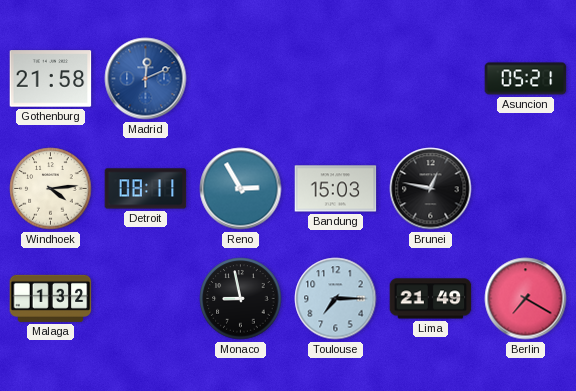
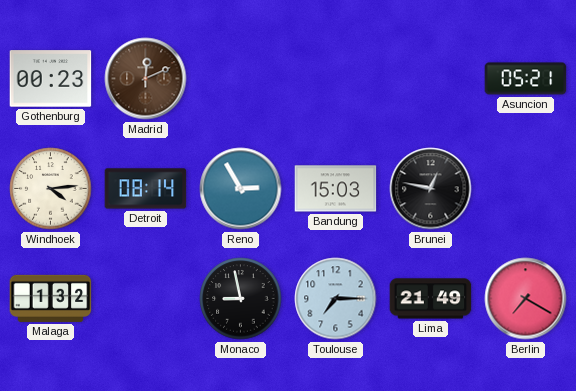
Gothenburg: 21:58 -> 00:23
Madrid dial: blue -> brown
Detroit: 08:11 -> 08:14
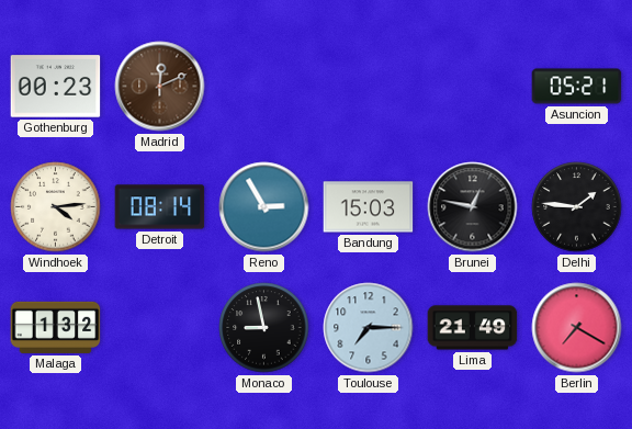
Delhi: none -> 1:46
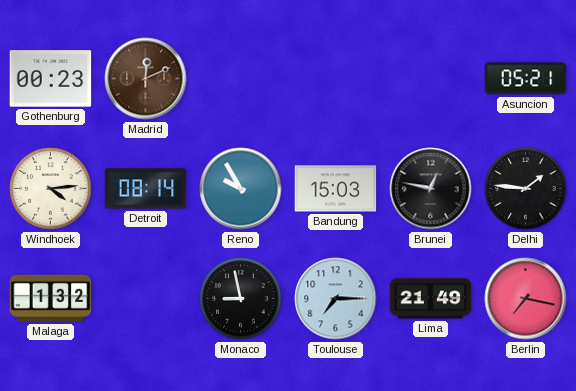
Reno: 2:55 -> 9:55
Berlin: 7:20 -> 7:17
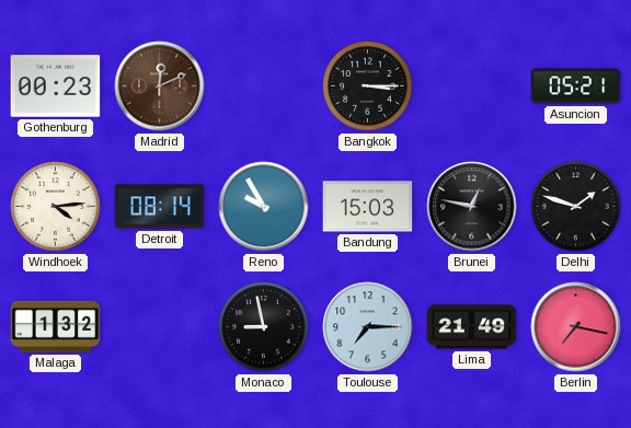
Bangkok: none -> 3:15
Delhi: 1:46 -> 1:48
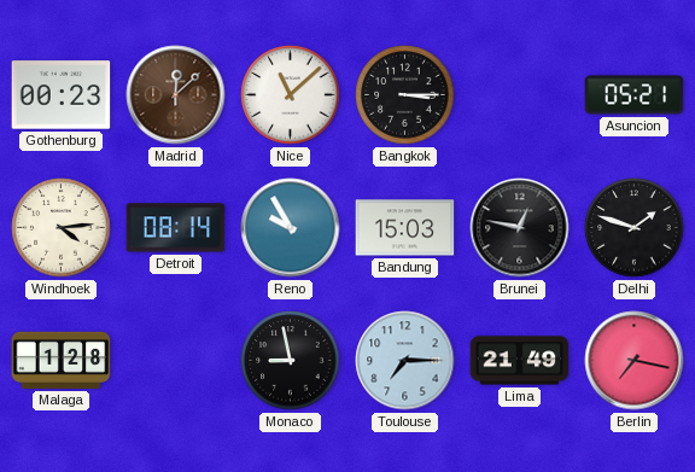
Madrid: 12:11 -> 12:08
Nice: none -> 11:08
Malaga: 1:32 -> 1:28
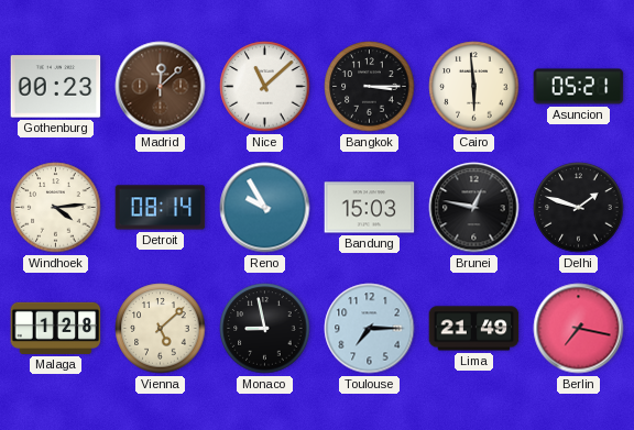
Cairo: none -> 5:59
Vienna: none -> 5:08
